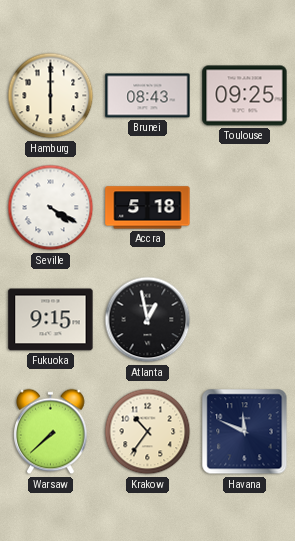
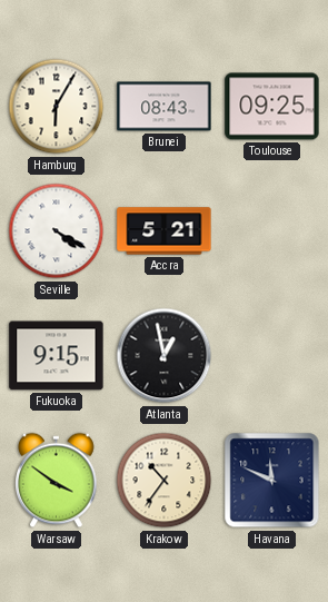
Hamburg: 6:00 -> 6:05
Accra: 5:18 -> 5:21
Warsaw: 7:38 -> 3:51
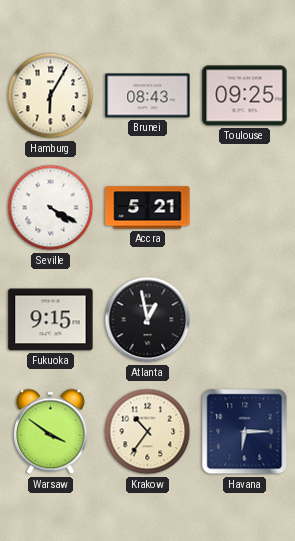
Havana: 11:49 -> 6:15
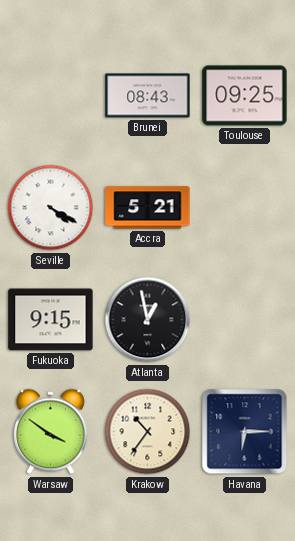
Hamburg: 6:05 -> none
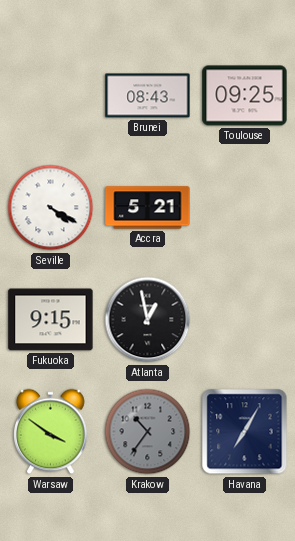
Krakow dial: cream -> grey
Havana: 6:15 -> 7:05
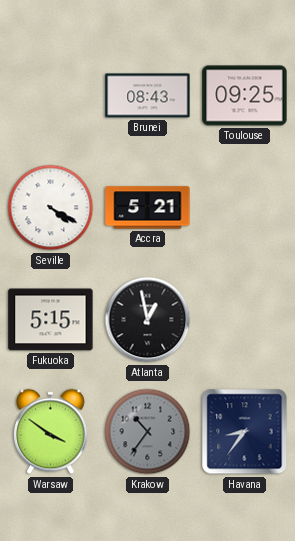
Fukuoka: 9:15 -> 5:15
Havana: 7:05 -> 8:36
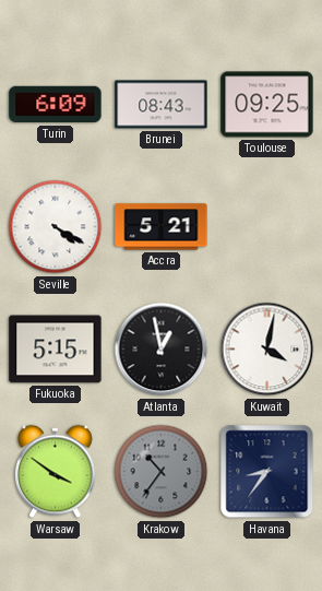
Turin: none -> 6:09
Kuwait: none -> 4:02
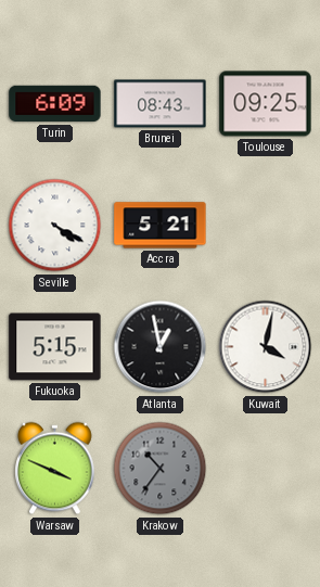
Warsaw: 3:51 -> 3:49
Havana: 8:36 -> none
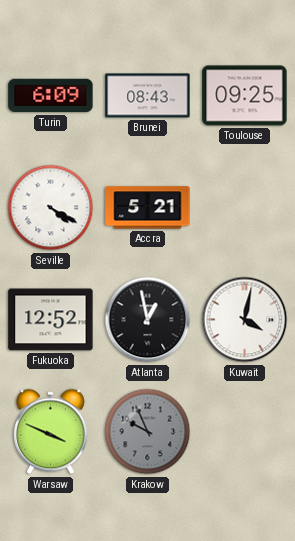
Fukuoka: 5:15 -> 12:52
Krakow: 10:36 -> 9:56
